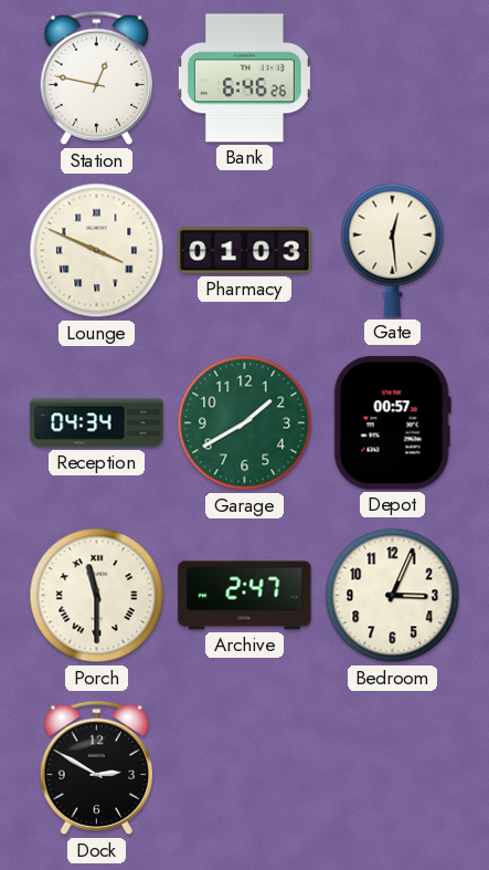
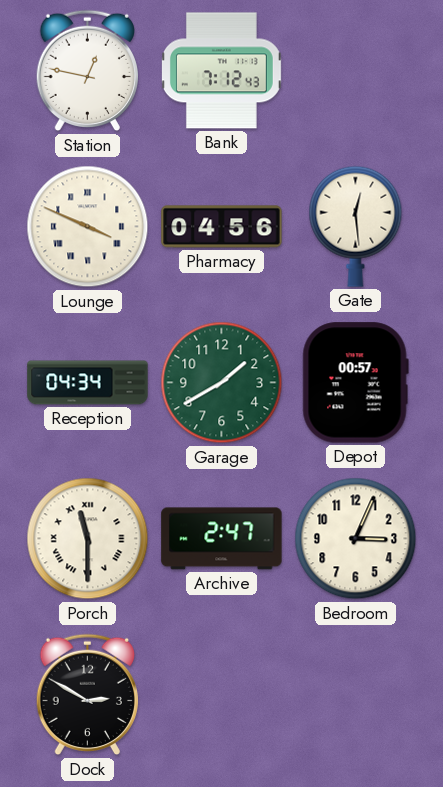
Bank: 6:46 -> 7:12
Pharmacy: 01:03 -> 04:56
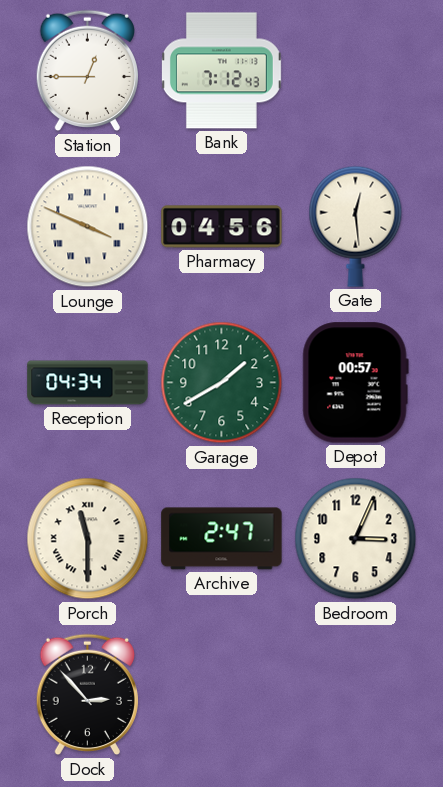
Station: 12:47 -> 12:45
Dock: 2:50 -> 2:53
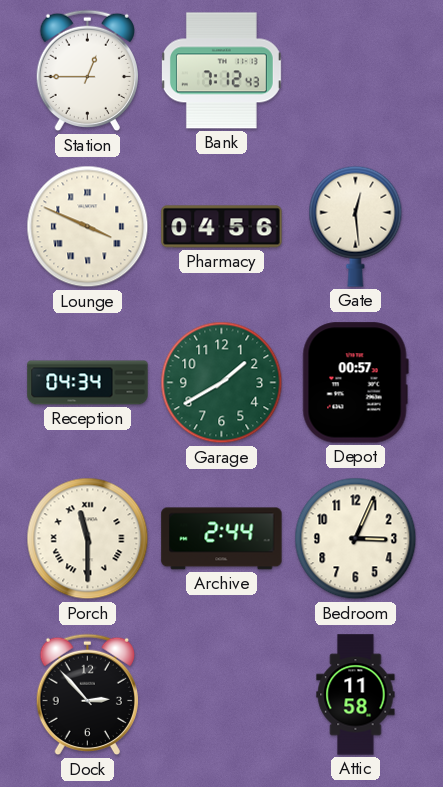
Archive: 2:47 -> 2:44
Attic: none -> 11:58
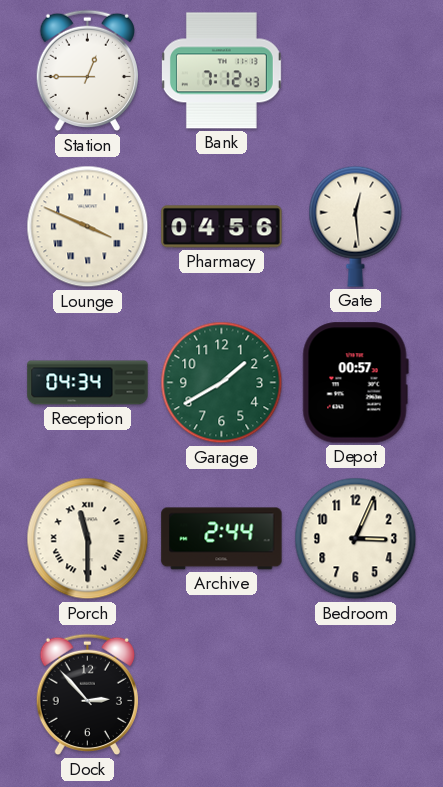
Attic: 11:58 -> none
